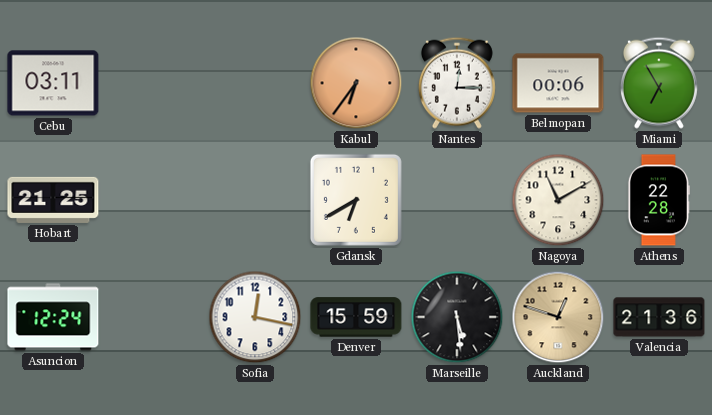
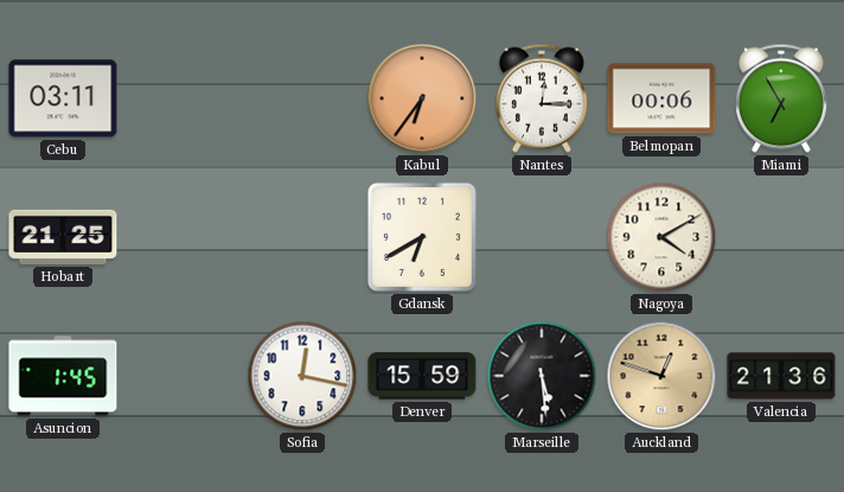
Nagoya: 11:10 -> 4:10
Athens: 22:28 -> none
Asuncion: 12:24 -> 1:45
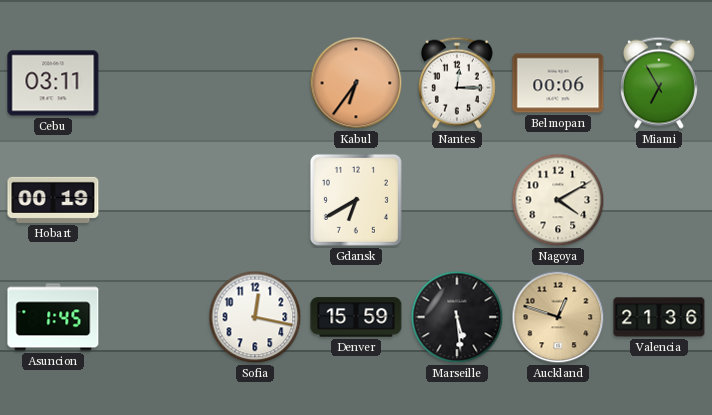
Hobart: 21:25 -> 00:19
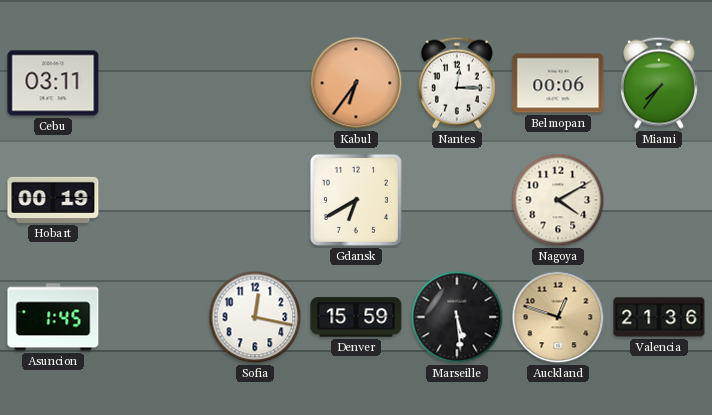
Miami: 6:55 -> 7:36
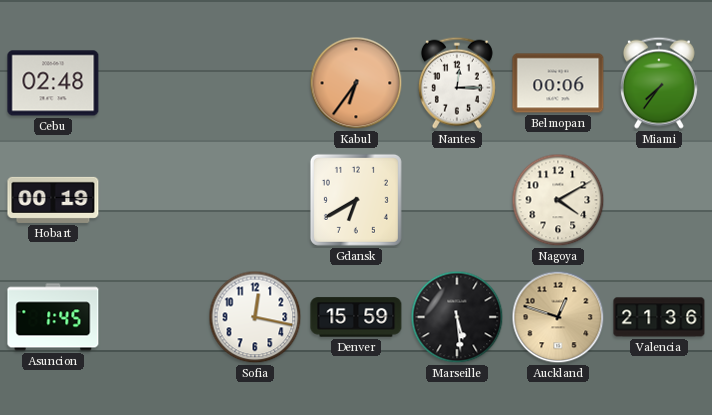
Cebu: 03:11 -> 02:48
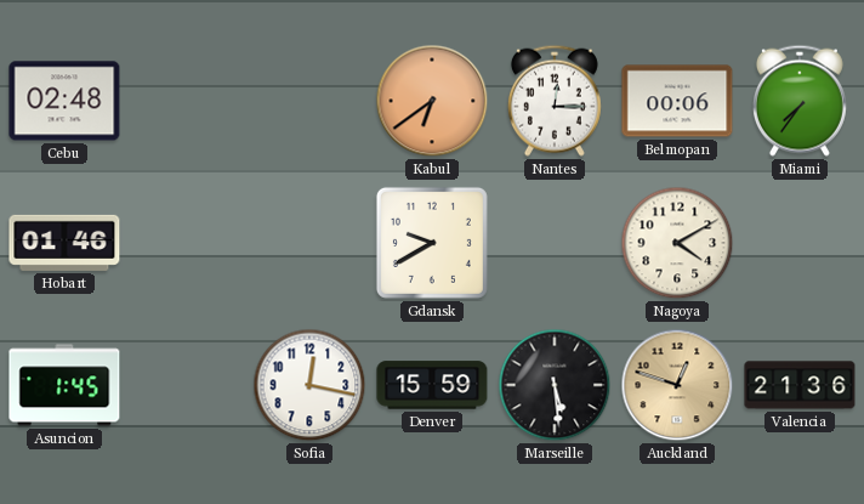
Kabul: 6:36 -> 6:39
Hobart: 00:19 -> 01:46
Gdansk: 6:40 -> 9:40
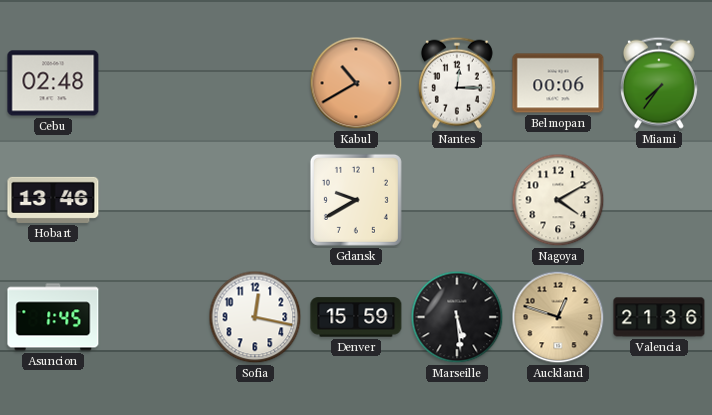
Kabul: 6:39 -> 10:40
Hobart: 01:46 -> 13:46
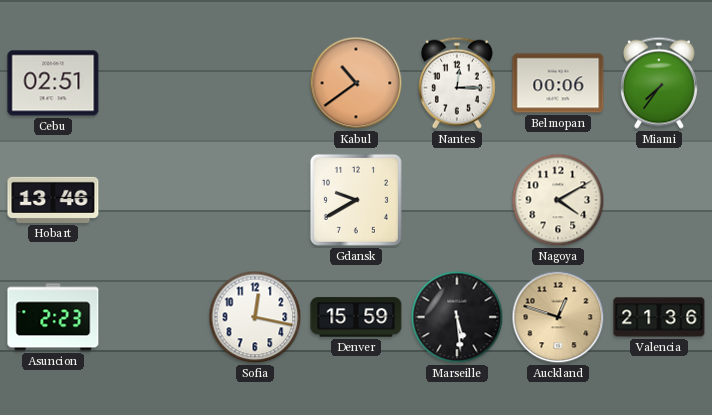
Cebu: 02:48 -> 02:51
Kabul: 10:40 -> 10:39
Asuncion: 1:45 -> 2:23
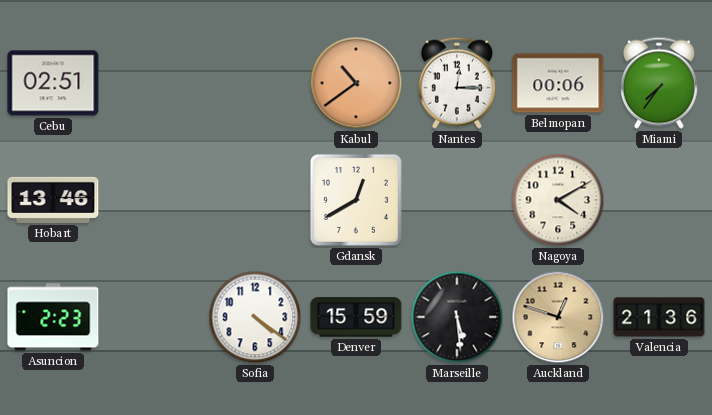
Gdansk: 9:40 -> 12:40
Sofia: 12:17 -> 4:21
